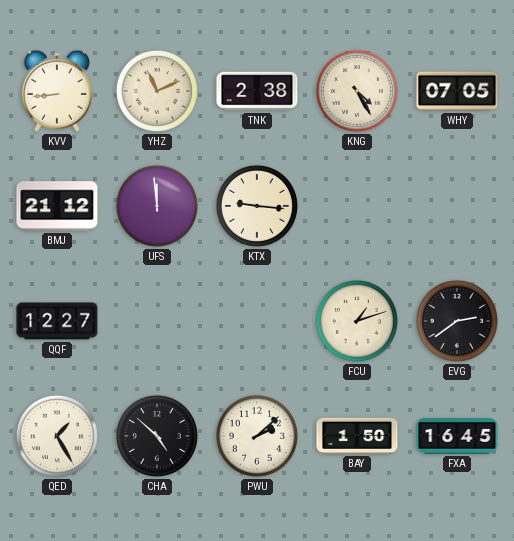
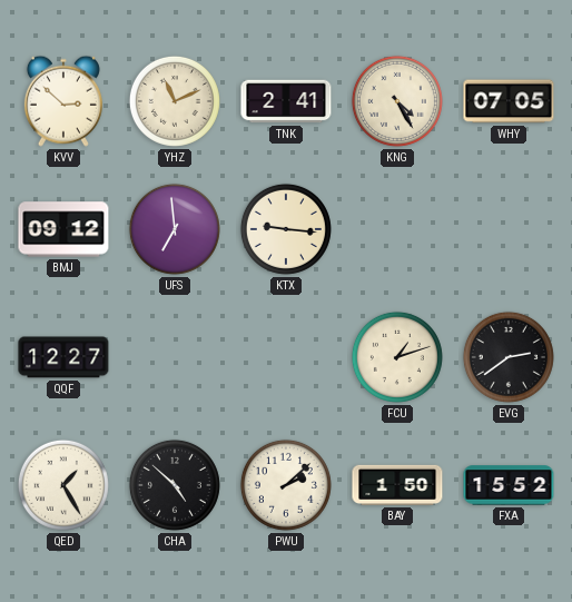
KVV: 8:44 -> 2:52
TNK: 2:38 -> 2:41
BMJ: 21:12 -> 09:12
UFS: 11:59 -> 6:59
FXA: 16:45 -> 15:52
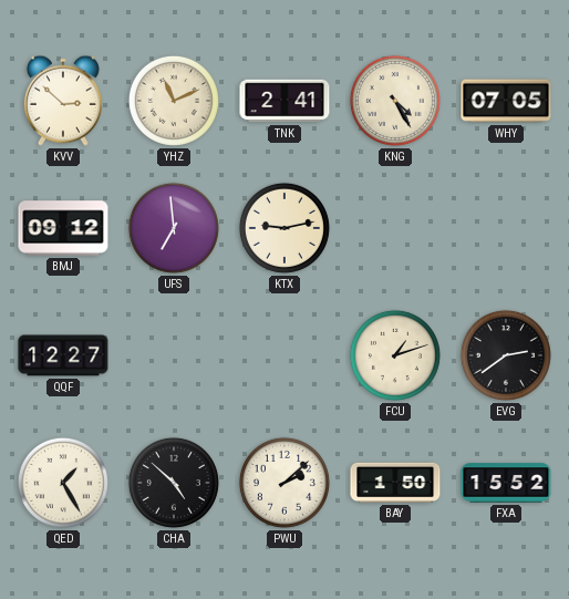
KTX: 9:16 -> 9:13
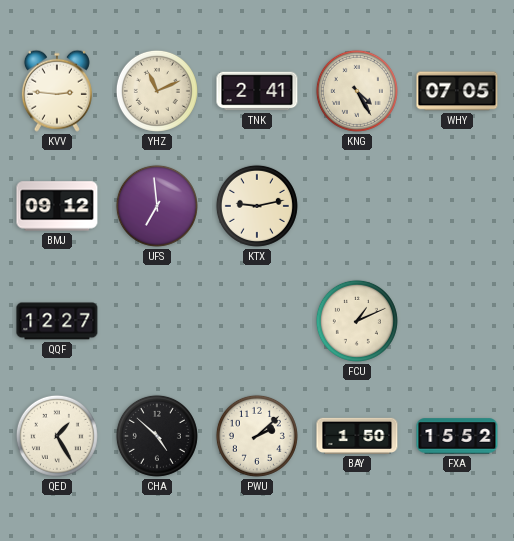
KVV: 2:52 -> 2:46
FCU: 1:12 -> 1:11
EVG: 2:39 -> none
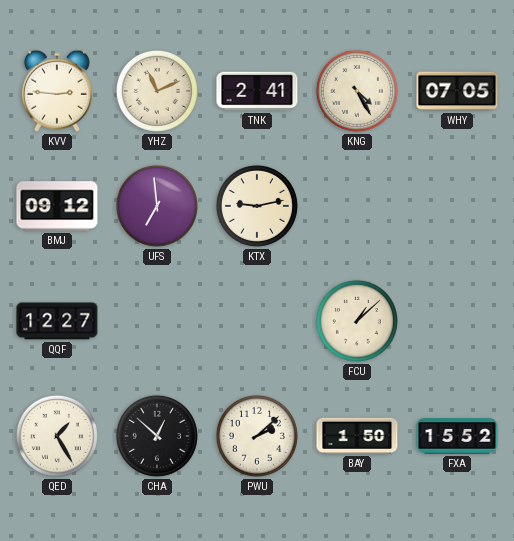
FCU: 1:11 -> 1:08
CHA: 4:52 -> 12:52
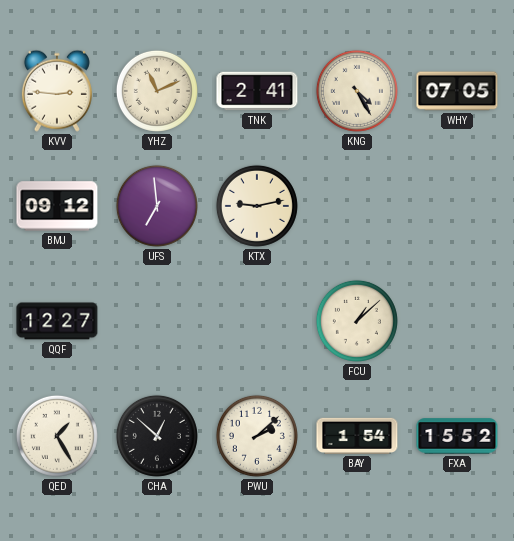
BAY: 1:50 -> 1:54
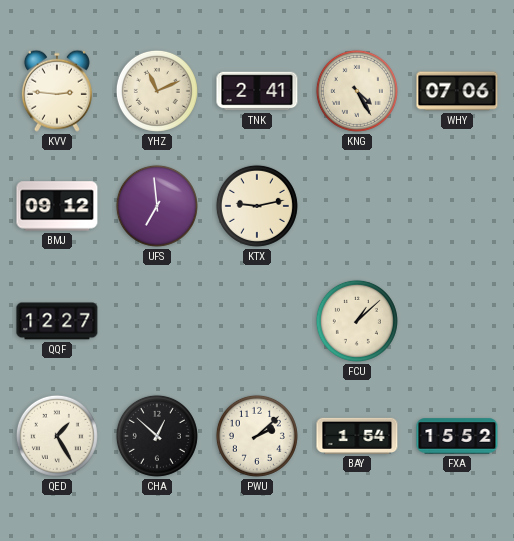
WHY: 07:05 -> 07:06
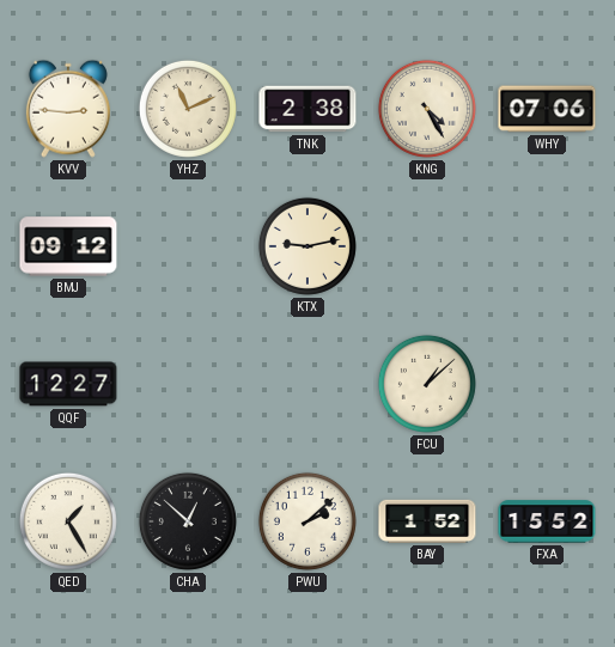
TNK: 2:41 -> 2:38
UFS: 6:59 -> none
BAY: 1:54 -> 1:52
